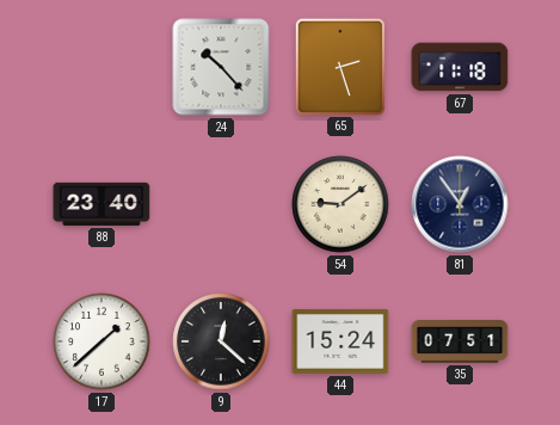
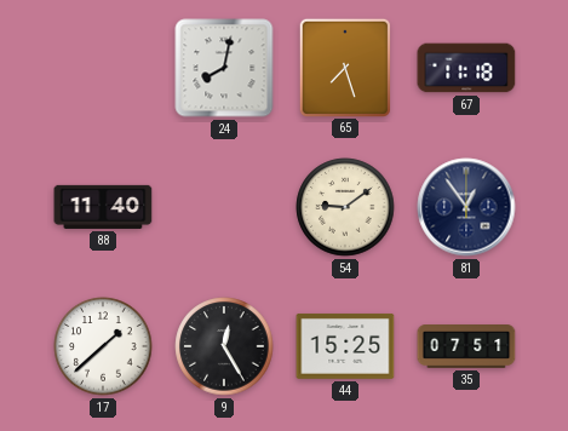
24: 10:23 -> 8:02
65: 2:27 -> 7:27
88: 23:40 -> 11:40
9: 12:22 -> 12:25
44: 15:24 -> 15:25
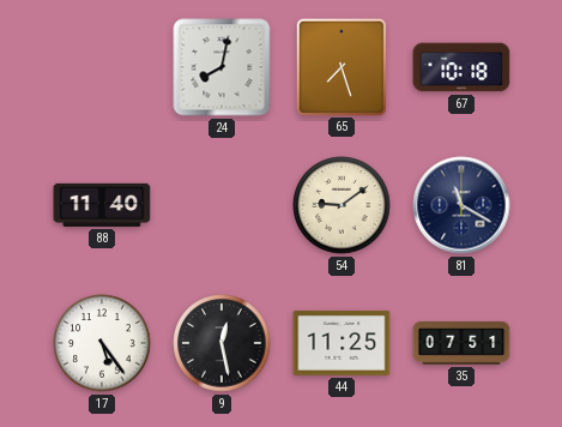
67: 11:18 -> 10:18
81: 12:54 -> 11:20
17: 1:38 -> 5:24
9: 12:25 -> 12:28
44: 15:25 -> 11:25
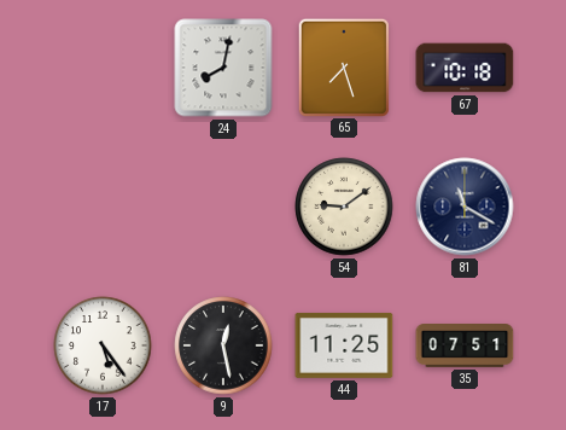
88: 11:40 -> none
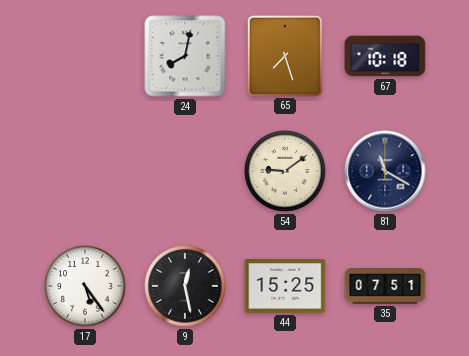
44: 11:25 -> 15:25
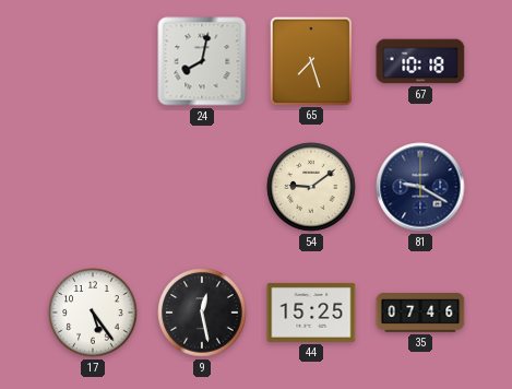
81: 11:20 -> 9:20
35: 07:51 -> 07:46
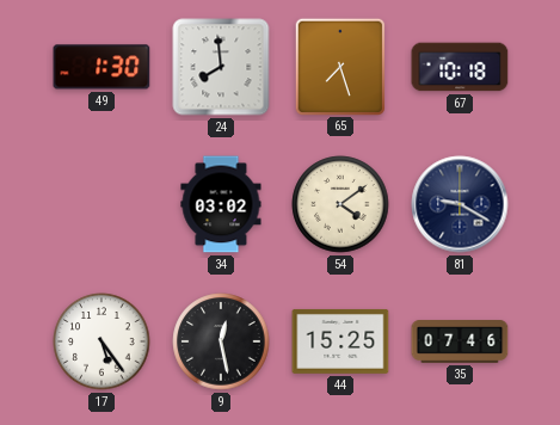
49: none -> 1:30
24: 8:02 -> 7:59
34: none -> 03:02
54: 9:09 -> 4:09
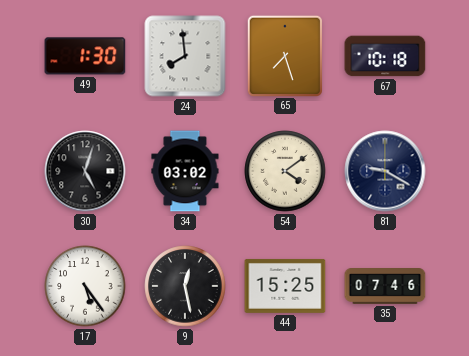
30: none -> 5:03
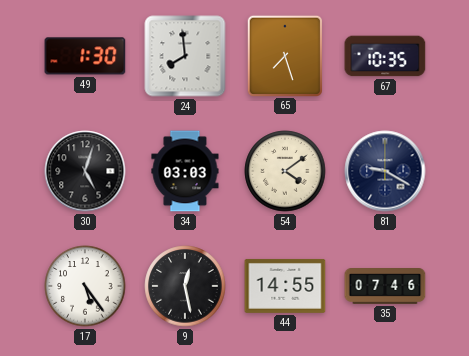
67: 10:18 -> 10:35
34: 03:02 -> 03:03
44: 15:25 -> 14:55
